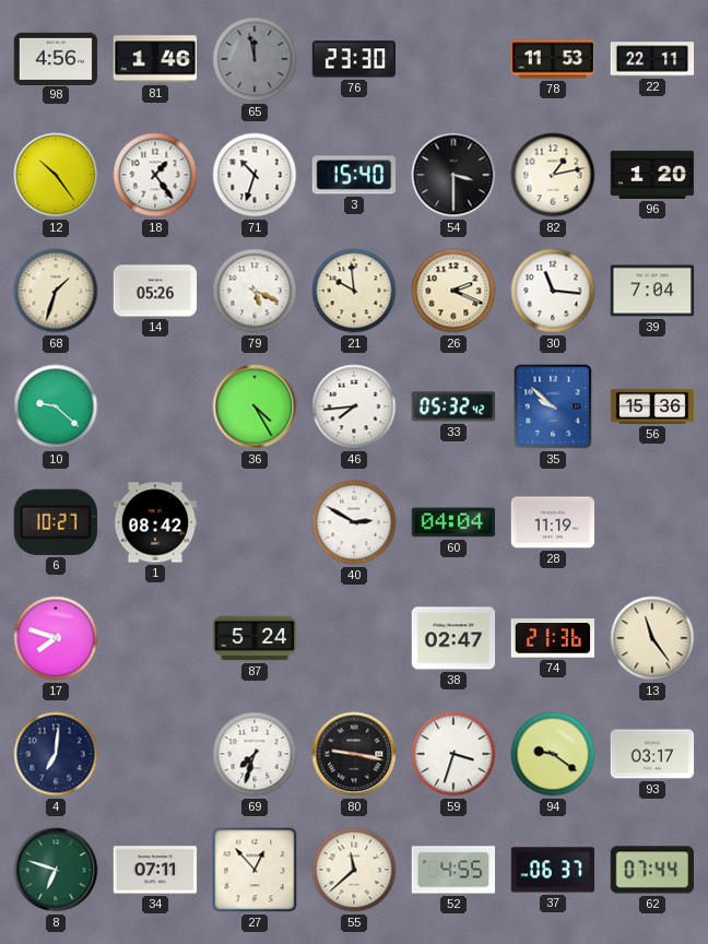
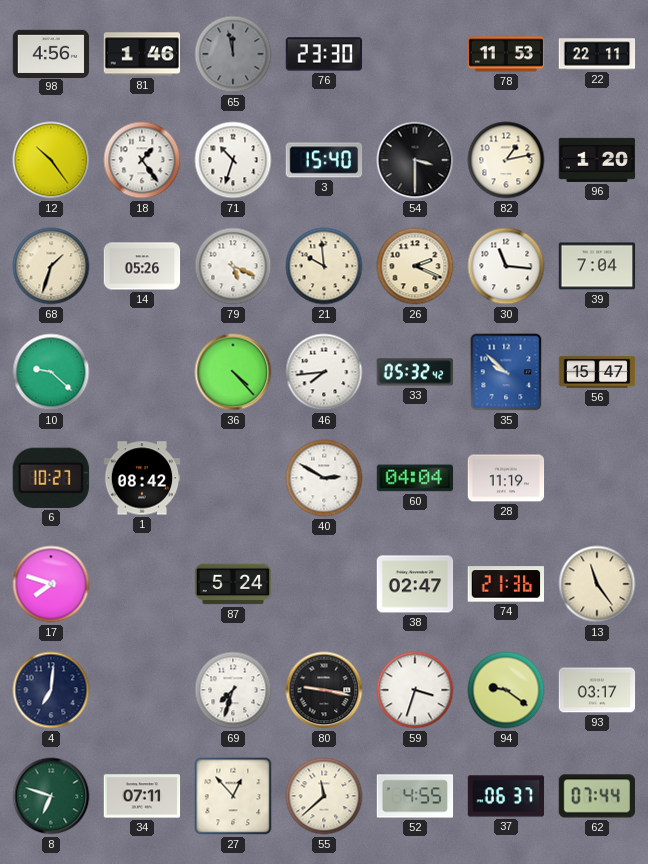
36: 4:25 -> 4:23
56: 15:36 -> 15:47
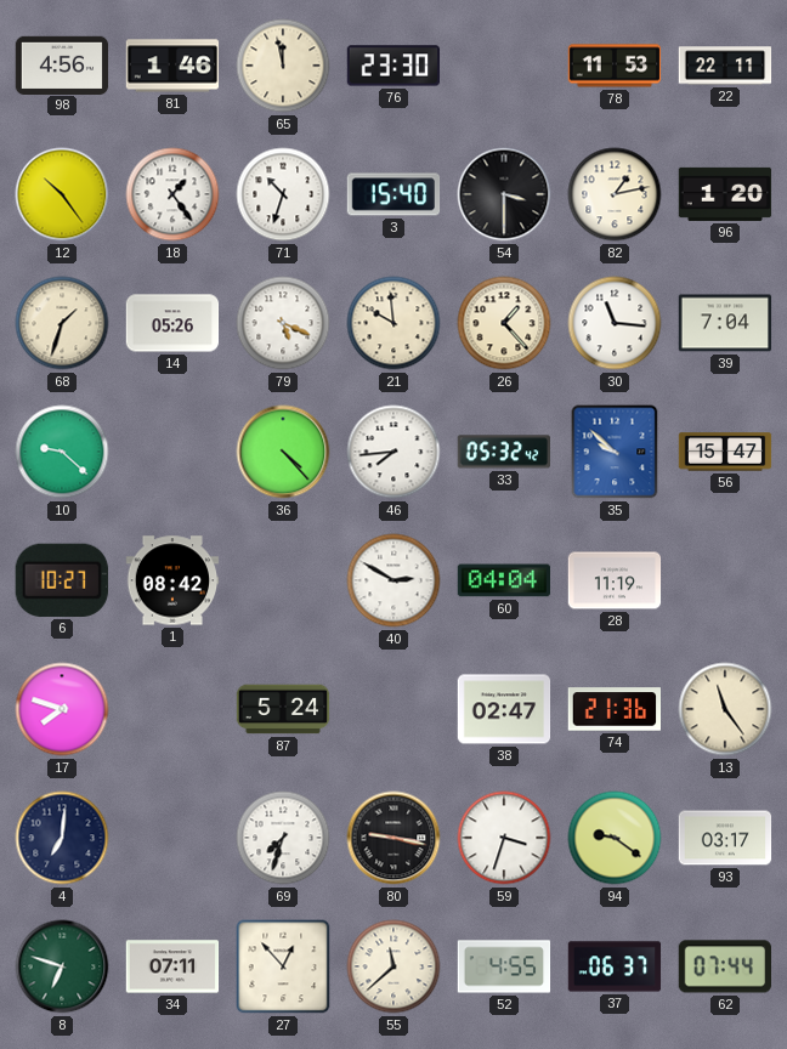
65 dial: grey -> cream
26: 2:19 -> 1:23
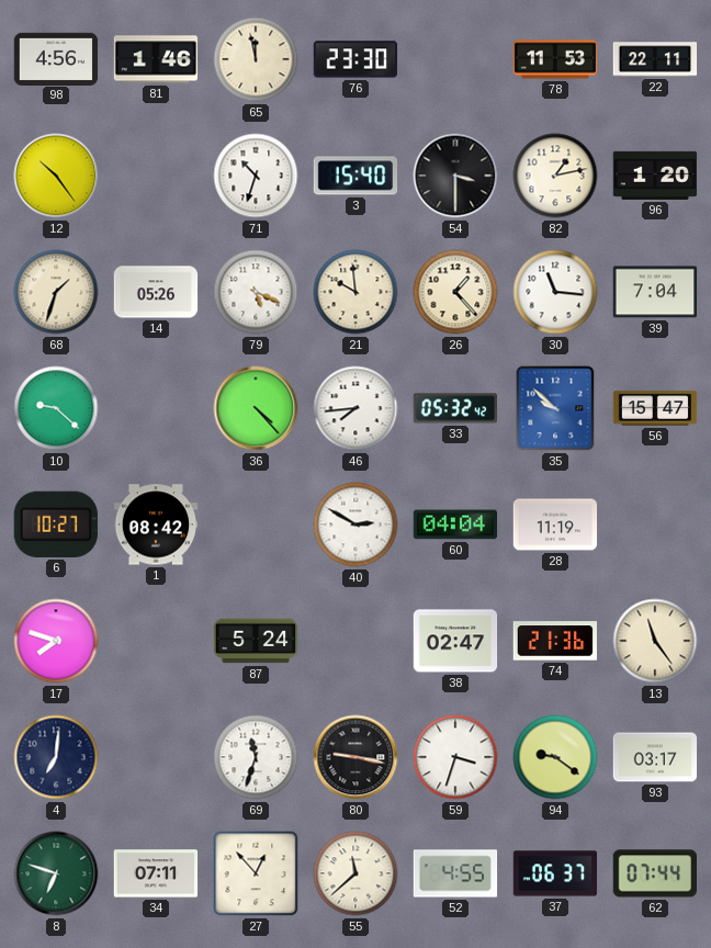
18: 1:24 -> none
69: 7:33 -> 11:33
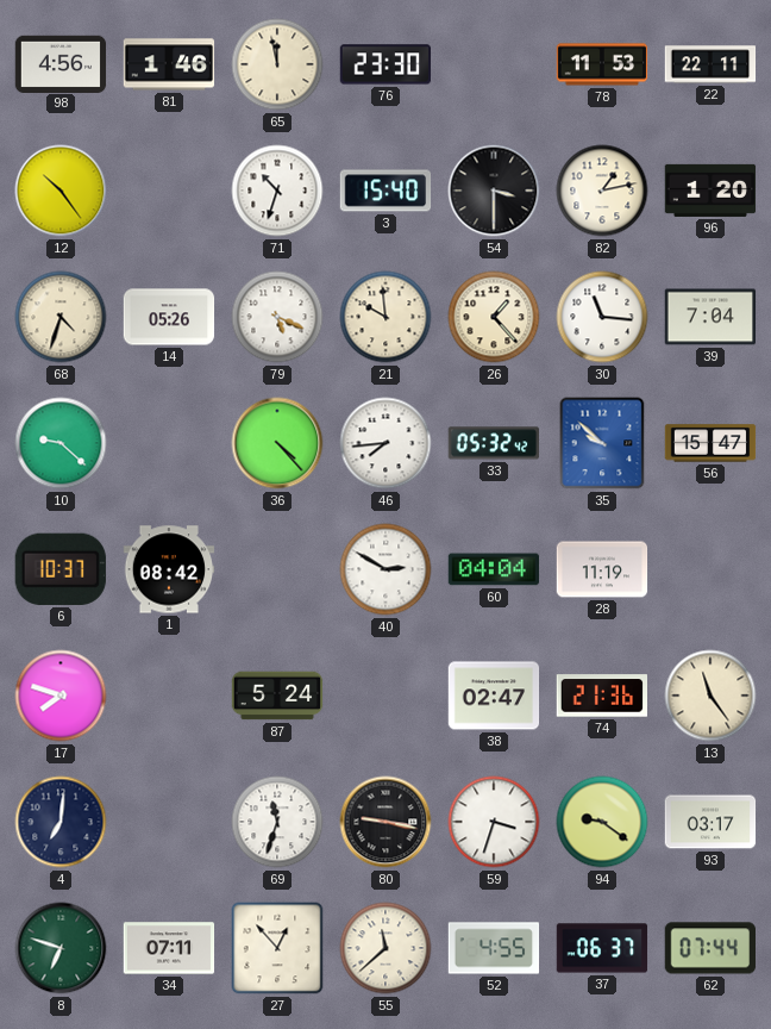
68: 1:33 -> 4:33
6: 10:27 -> 10:37
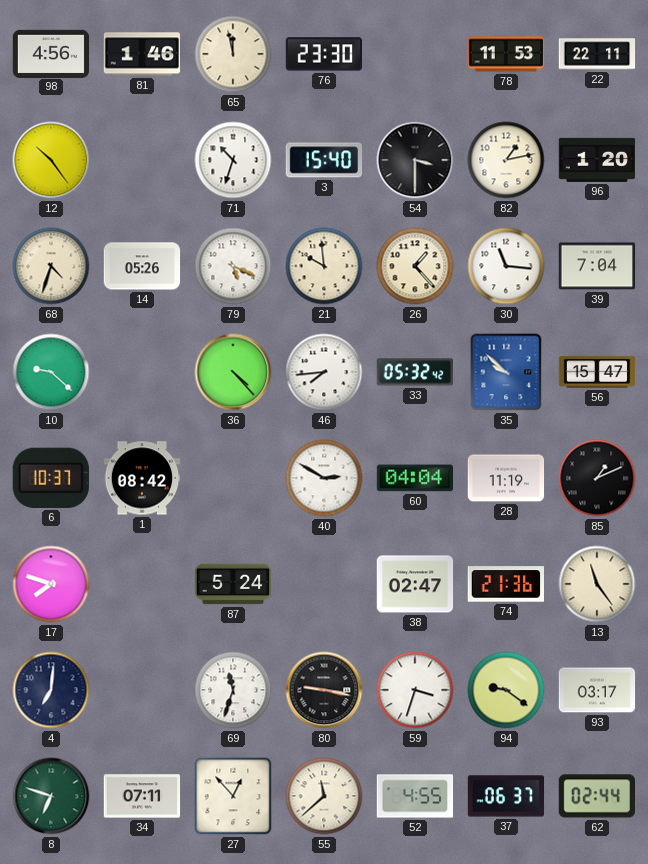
85: none -> 1:11
62: 07:44 -> 02:44
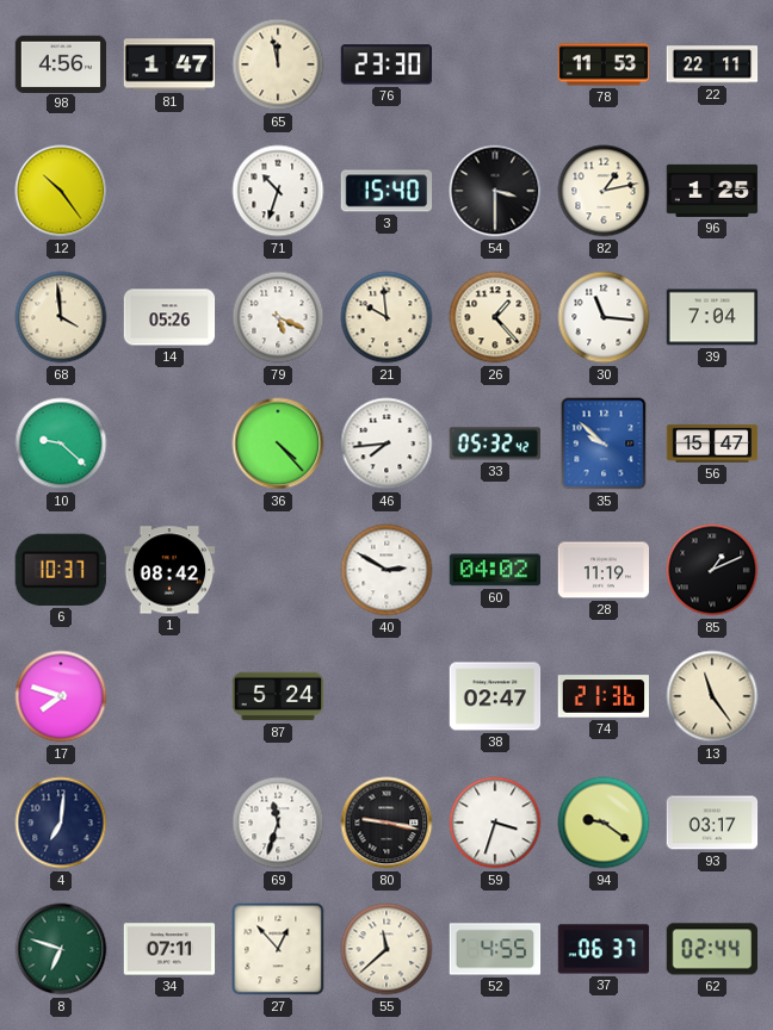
81: 1:46 -> 1:47
96: 1:20 -> 1:25
68: 4:33 -> 3:59
60: 04:04 -> 04:02
